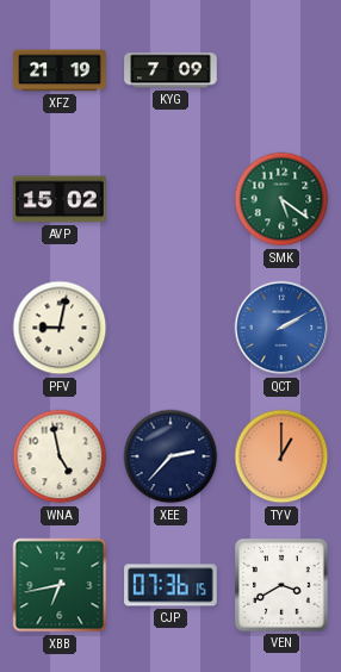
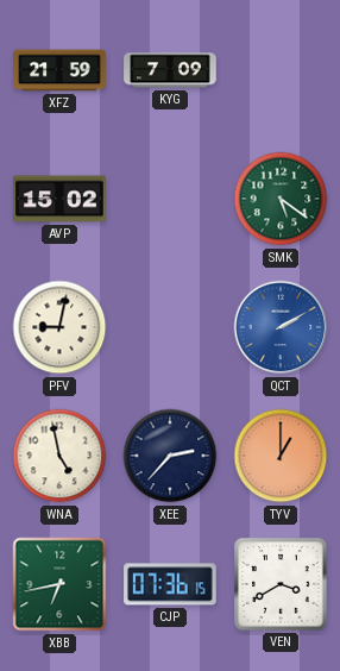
XFZ: 21:19 -> 21:59
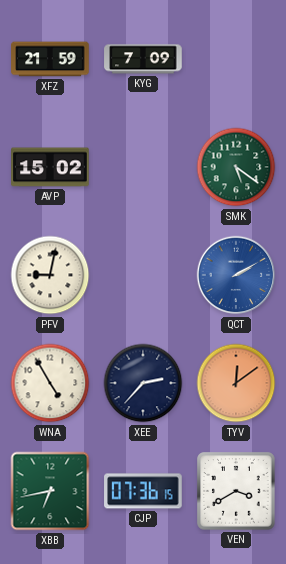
WNA: 4:58 -> 4:55
TYV: 1:00 -> 12:09
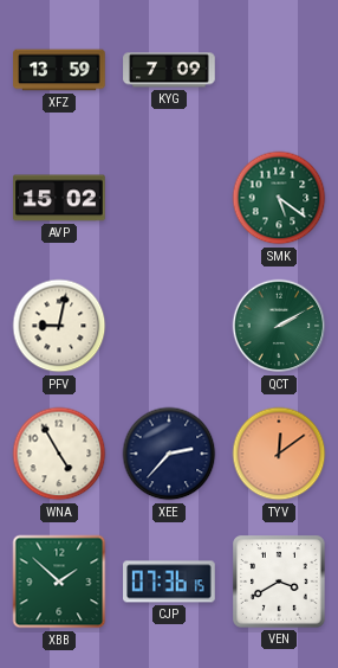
XFZ: 21:59 -> 13:59
QCT dial: blue -> green
XBB: 6:43 -> 1:52
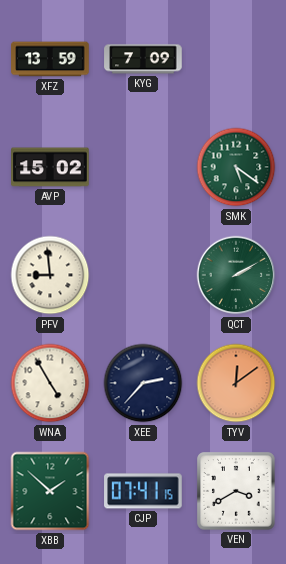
PFV: 9:02 -> 8:59
CJP: 07:36 -> 07:41
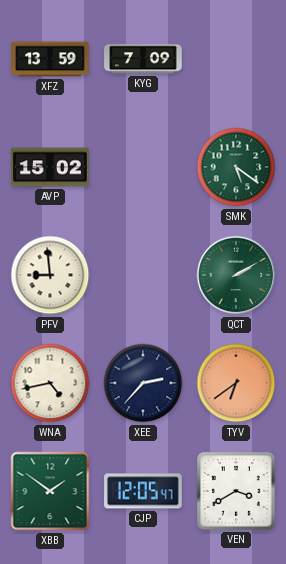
WNA: 4:55 -> 4:43
TYV: 12:09 -> 6:39
XBB: 1:52 -> 1:51
CJP: 07:41 -> 12:05
